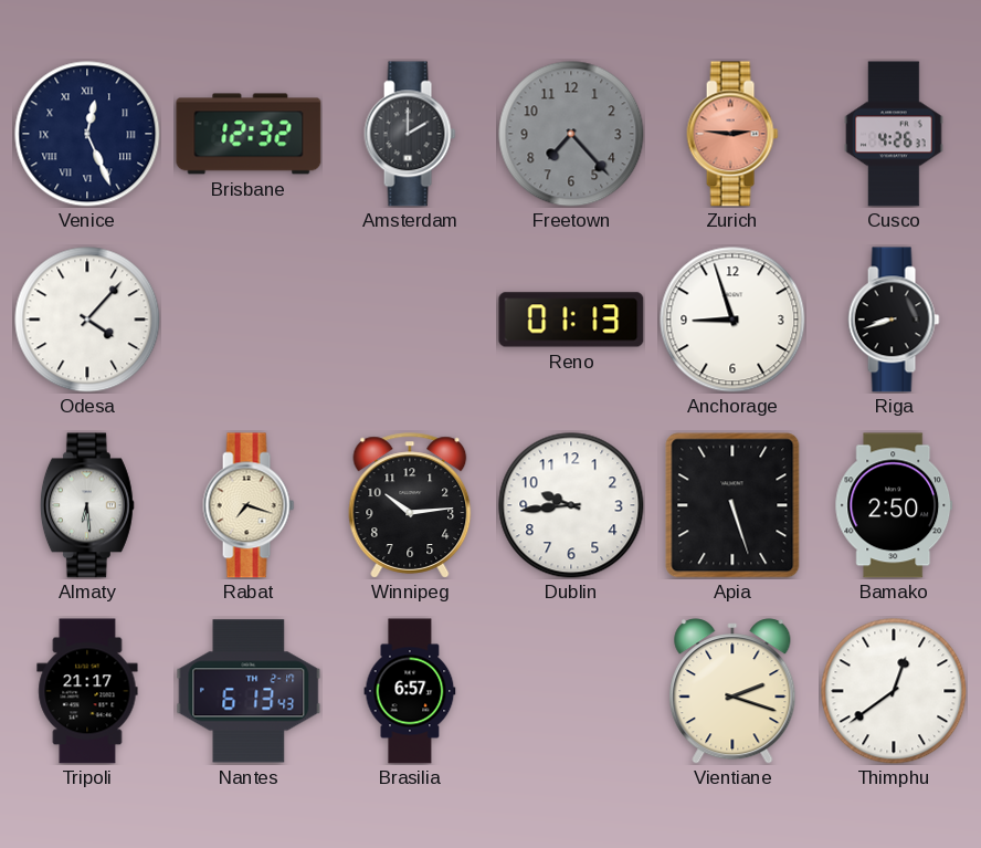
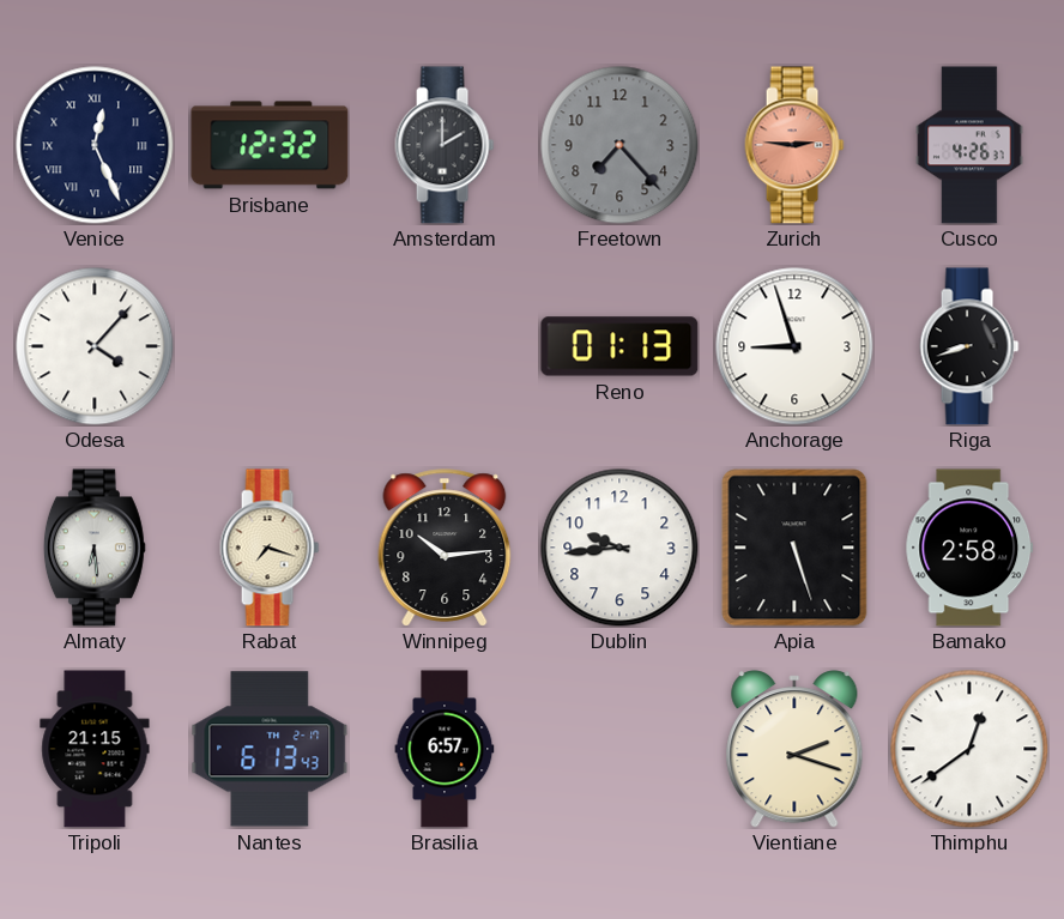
Bamako: 2:50 -> 2:58
Tripoli: 21:17 -> 21:15
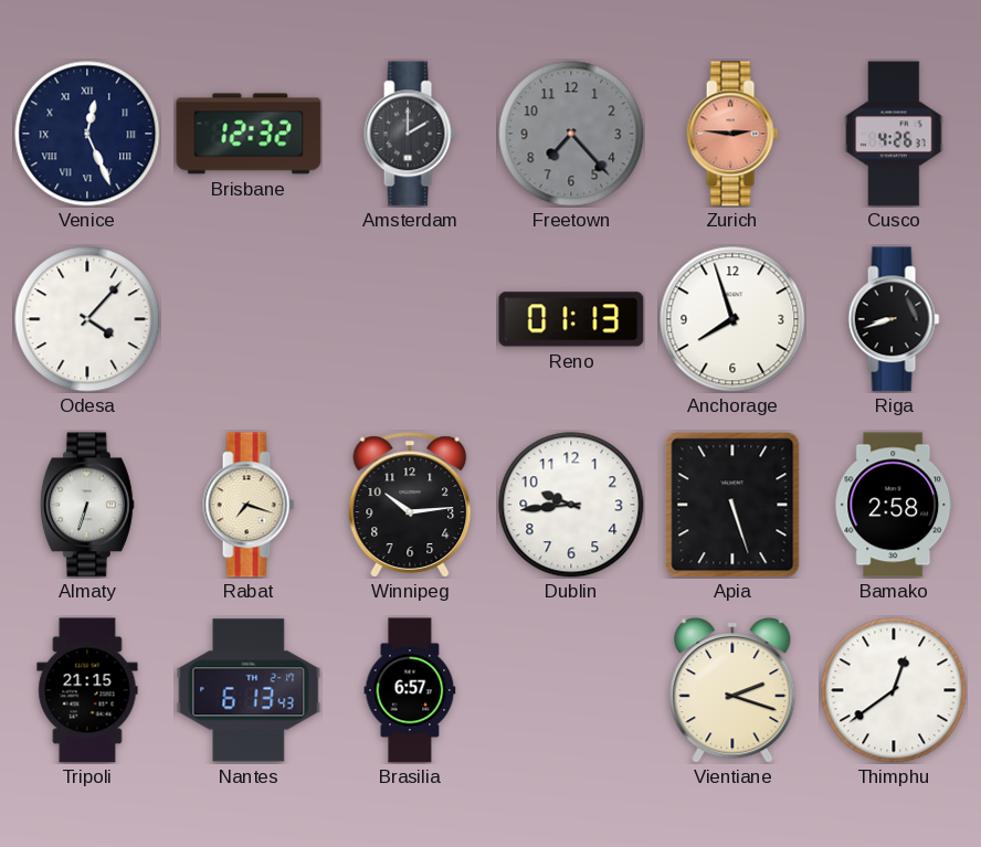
Anchorage: 8:57 -> 7:57
Almaty: 6:29 -> 6:33
